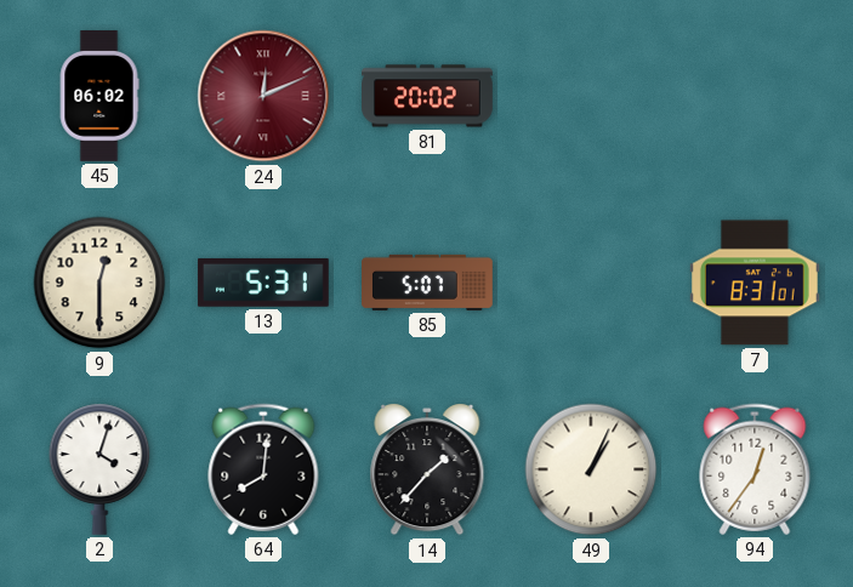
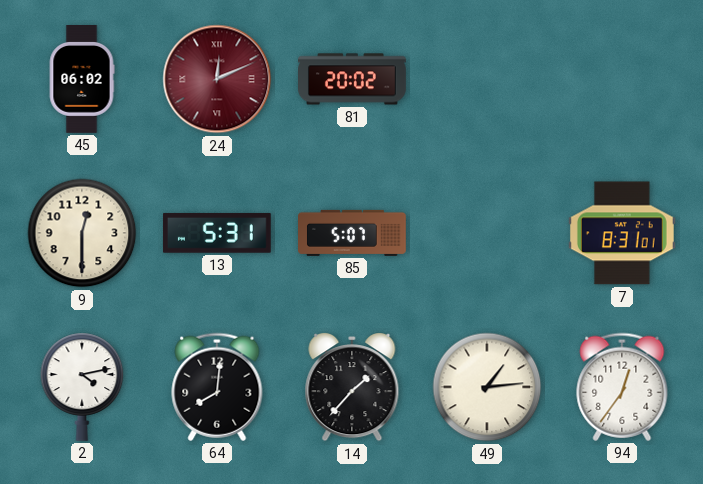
2: 4:03 -> 4:13
49: 1:04 -> 1:14
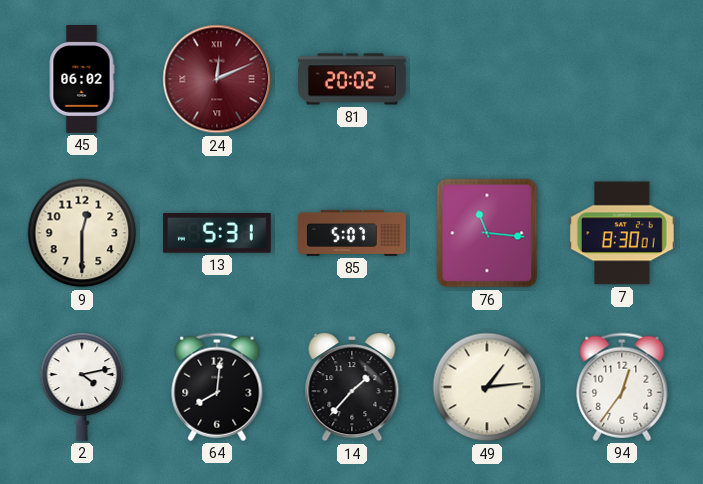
76: none -> 11:16
7: 8:31 -> 8:30
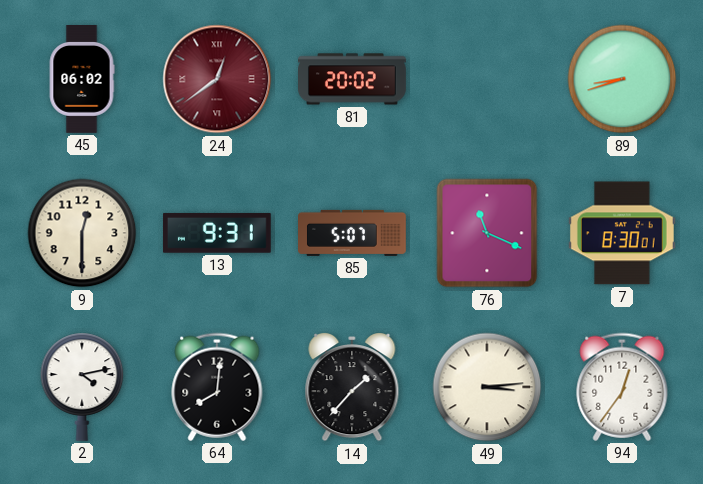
24: 12:11 -> 12:39
89: none -> 8:42
13: 5:31 -> 9:31
76: 11:16 -> 11:19
49: 1:14 -> 3:14
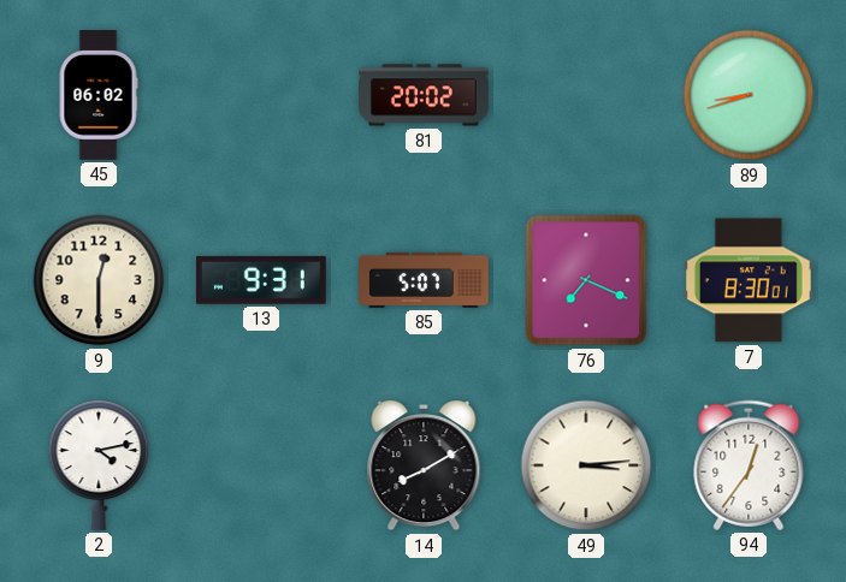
24: 12:39 -> none
76: 11:19 -> 7:19
64: 8:01 -> none
14: 1:37 -> 8:10
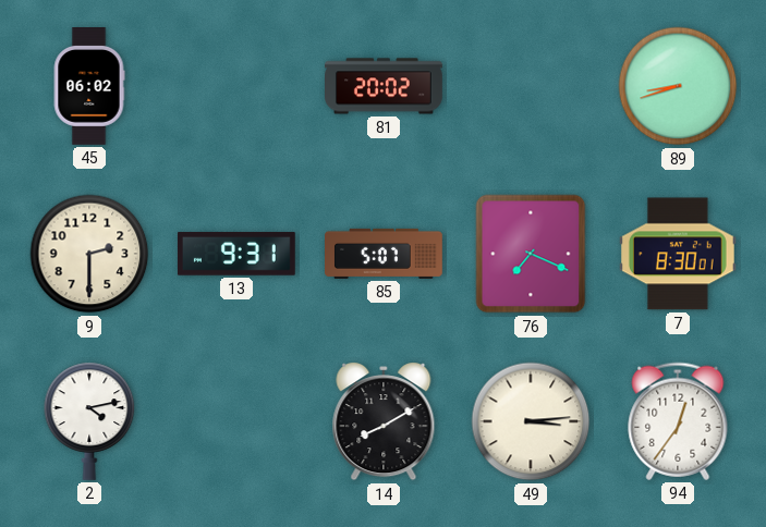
9: 12:30 -> 2:30
